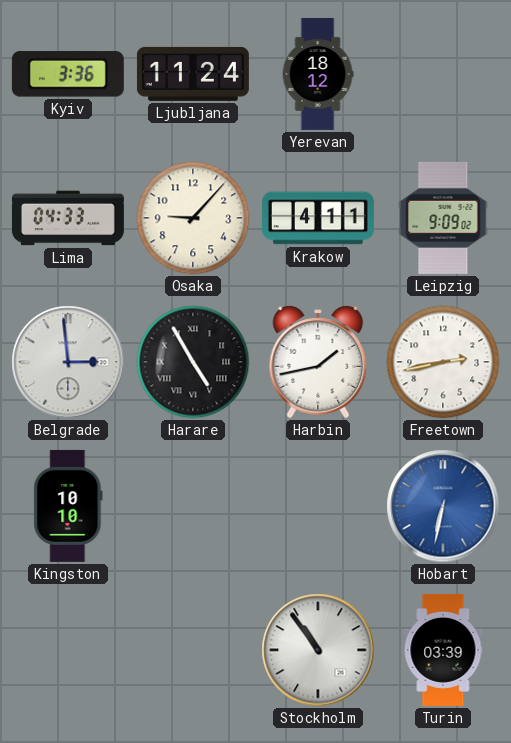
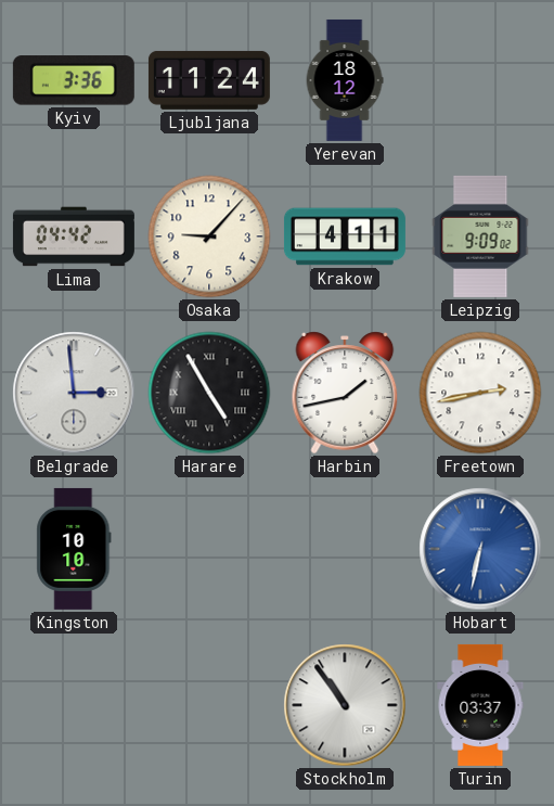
Lima: 04:33 -> 04:42
Turin: 03:39 -> 03:37
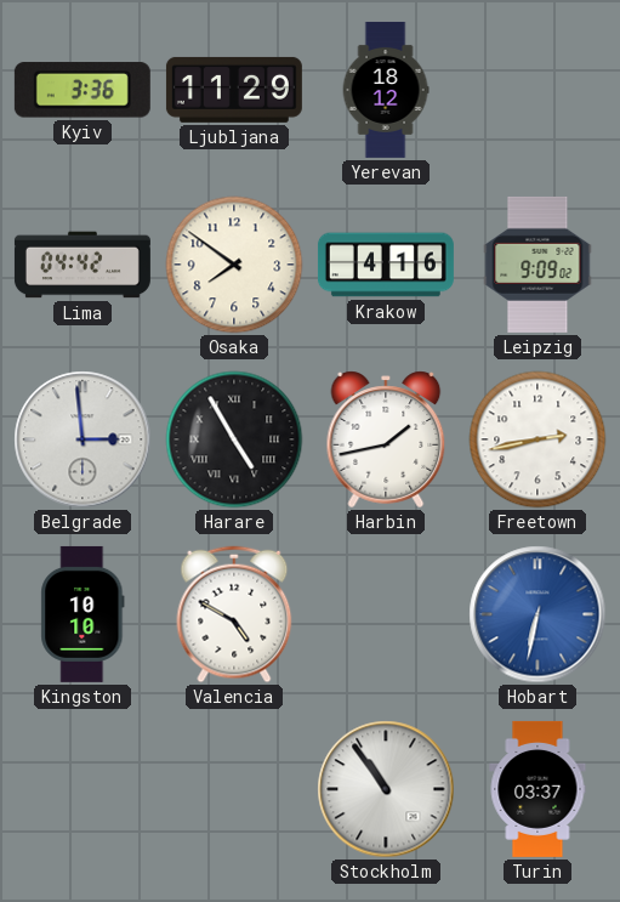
Ljubljana: 11:24 -> 11:29
Osaka: 9:07 -> 7:51
Krakow: 4:11 -> 4:16
Valencia: none -> 4:50
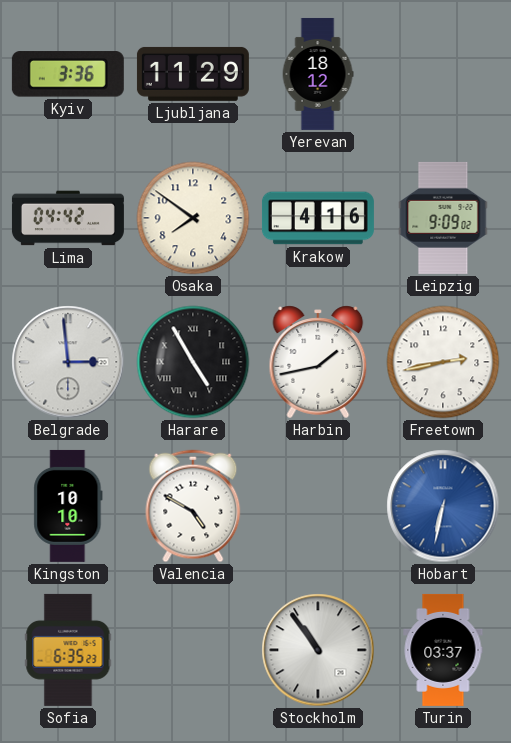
Sofia: none -> 6:35
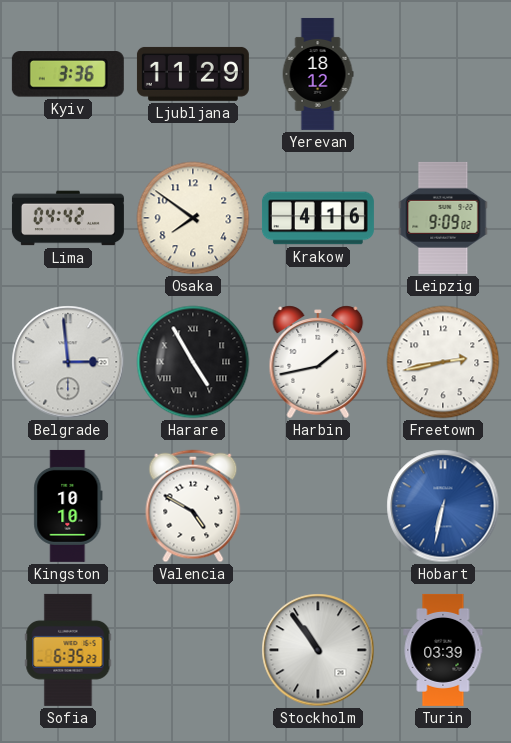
Turin: 03:37 -> 03:39
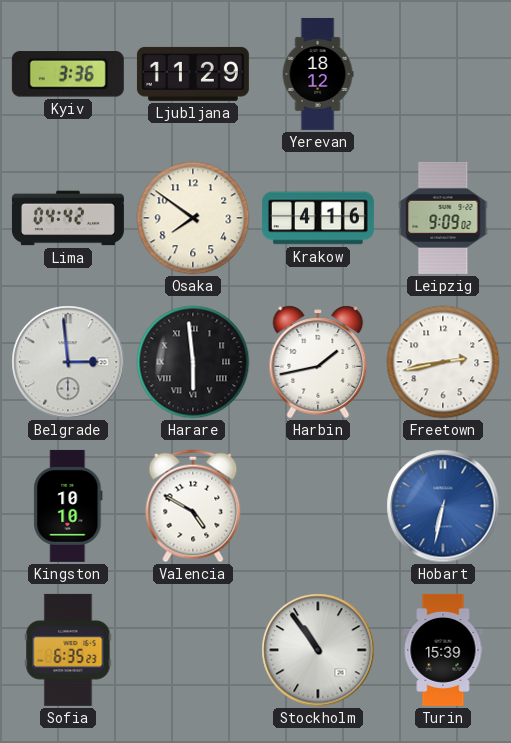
Harare: 4:55 -> 5:59
Turin: 03:39 -> 15:39
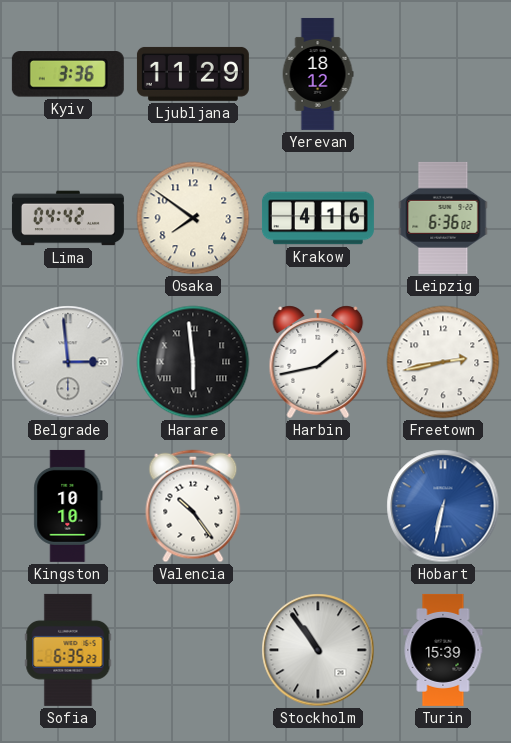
Leipzig: 9:09 -> 6:36
Valencia: 4:50 -> 10:24
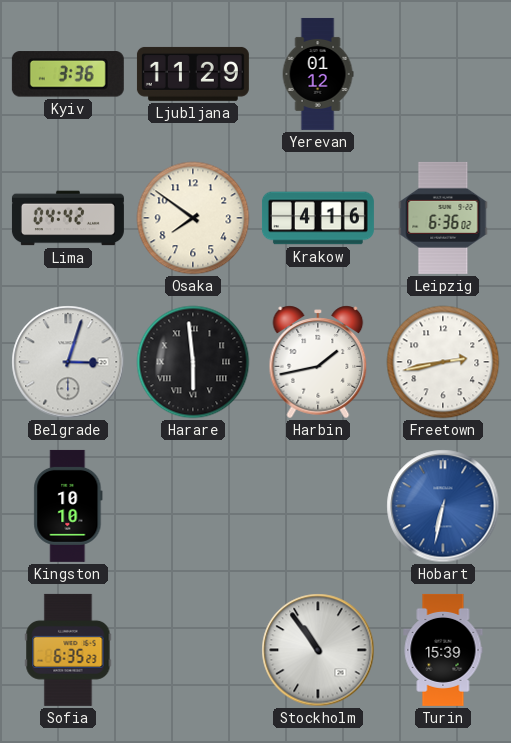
Yerevan: 18:12 -> 01:12
Belgrade: 2:59 -> 3:03
Valencia: 10:24 -> none
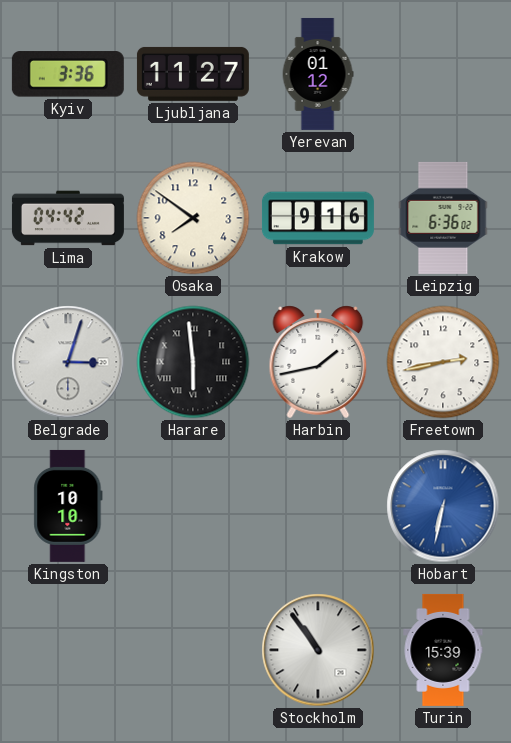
Ljubljana: 11:29 -> 11:27
Krakow: 4:16 -> 9:16
Sofia: 6:35 -> none
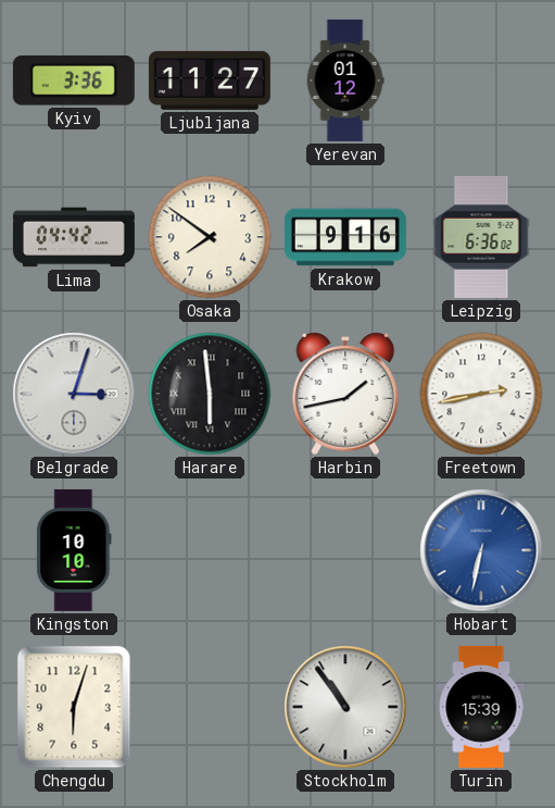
Chengdu: none -> 6:03
